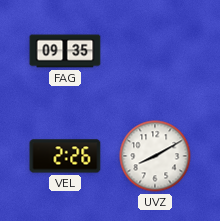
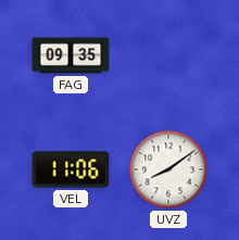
VEL: 2:26 -> 11:06
UVZ: 8:10 -> 8:09
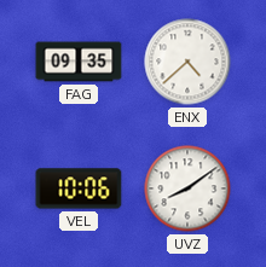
ENX: none -> 4:38
VEL: 11:06 -> 10:06
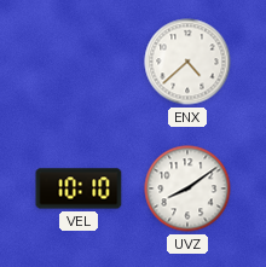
FAG: 09:35 -> none
VEL: 10:06 -> 10:10
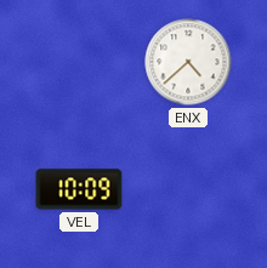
VEL: 10:10 -> 10:09
UVZ: 8:09 -> none
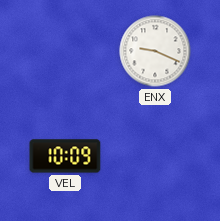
ENX: 4:38 -> 9:19
